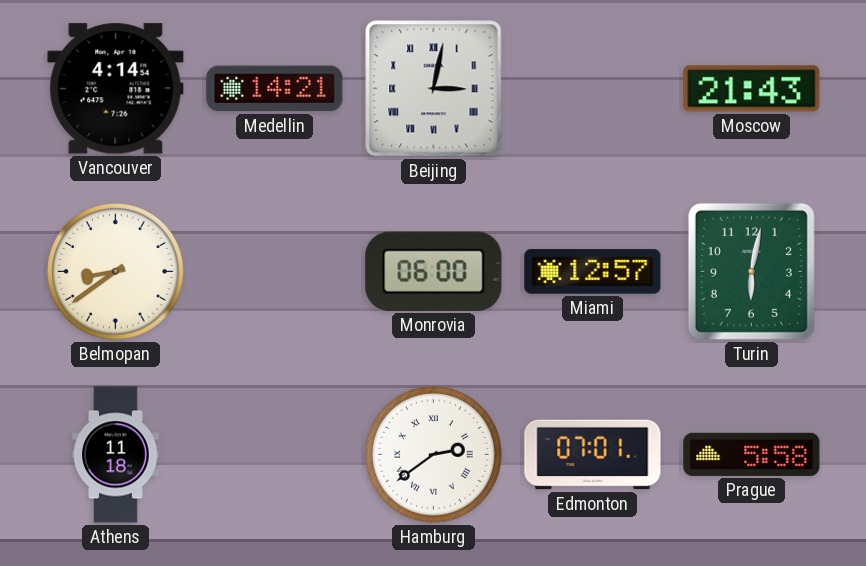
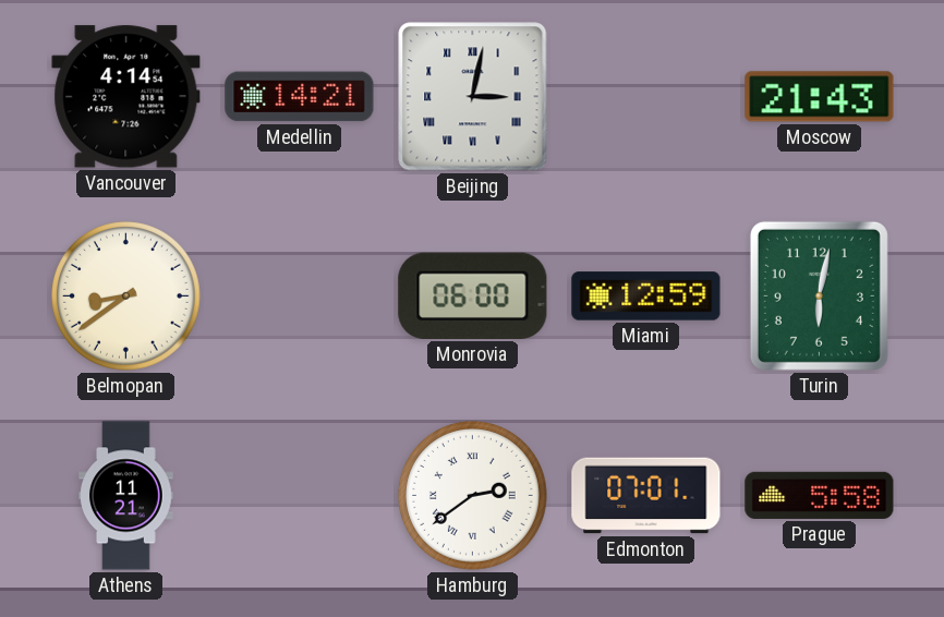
Miami: 12:57 -> 12:59
Athens: 11:18 -> 11:21
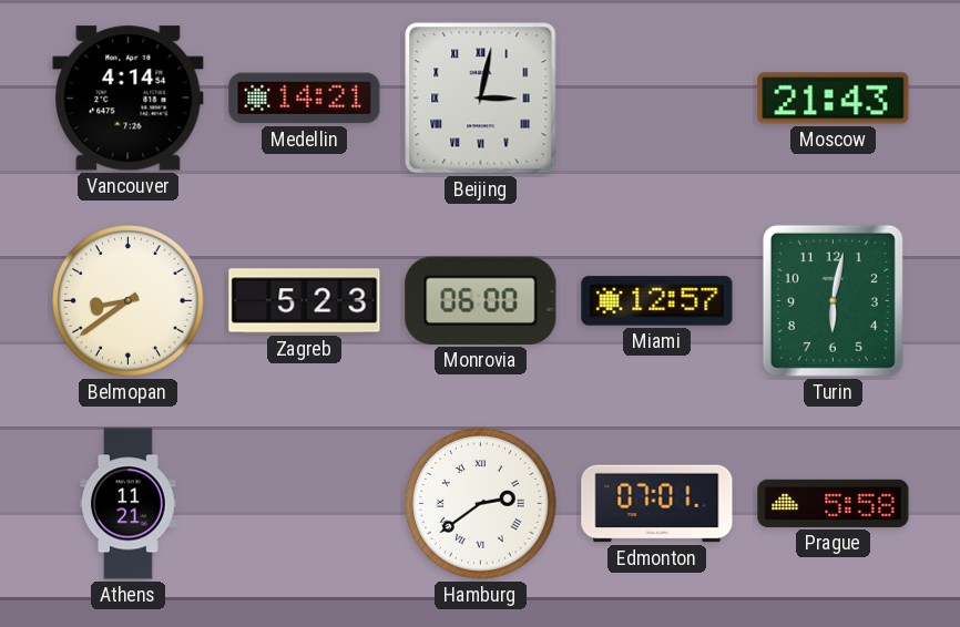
Zagreb: none -> 5:23
Miami: 12:59 -> 12:57
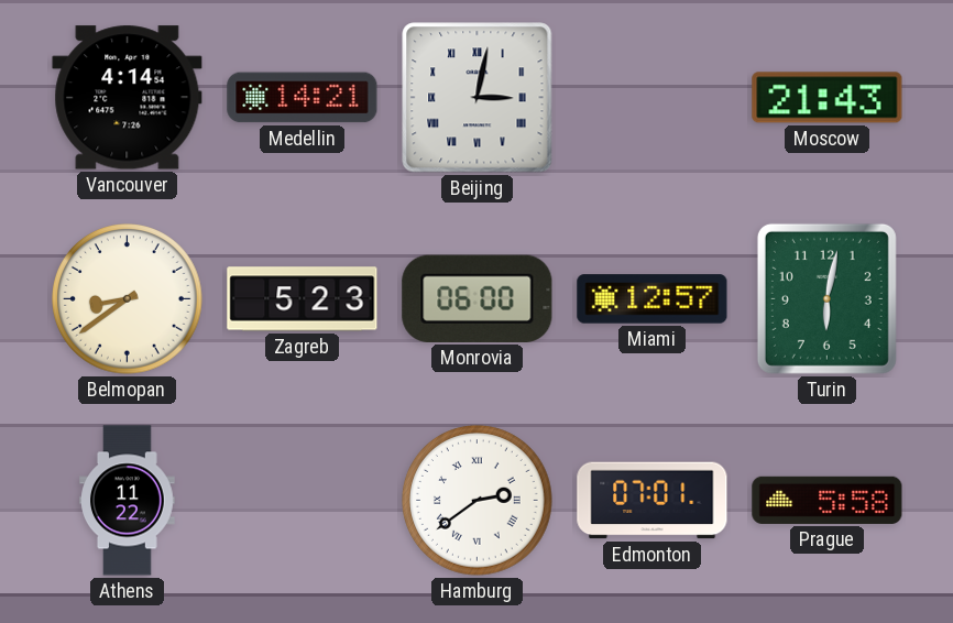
Athens: 11:21 -> 11:22
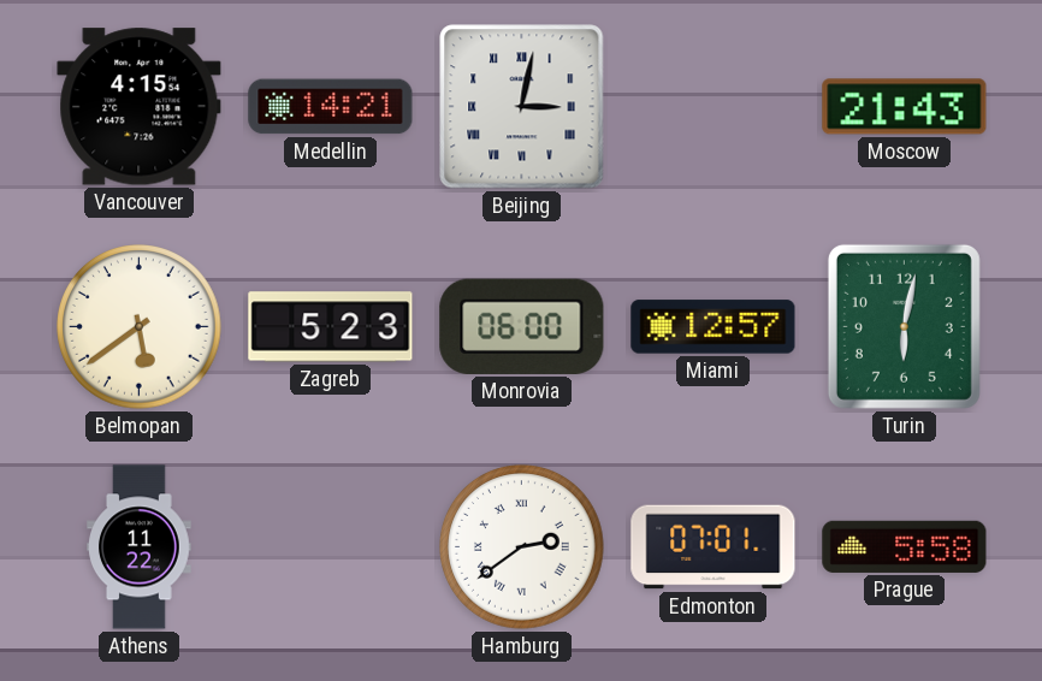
Vancouver: 4:14 -> 4:15
Belmopan: 8:39 -> 5:39
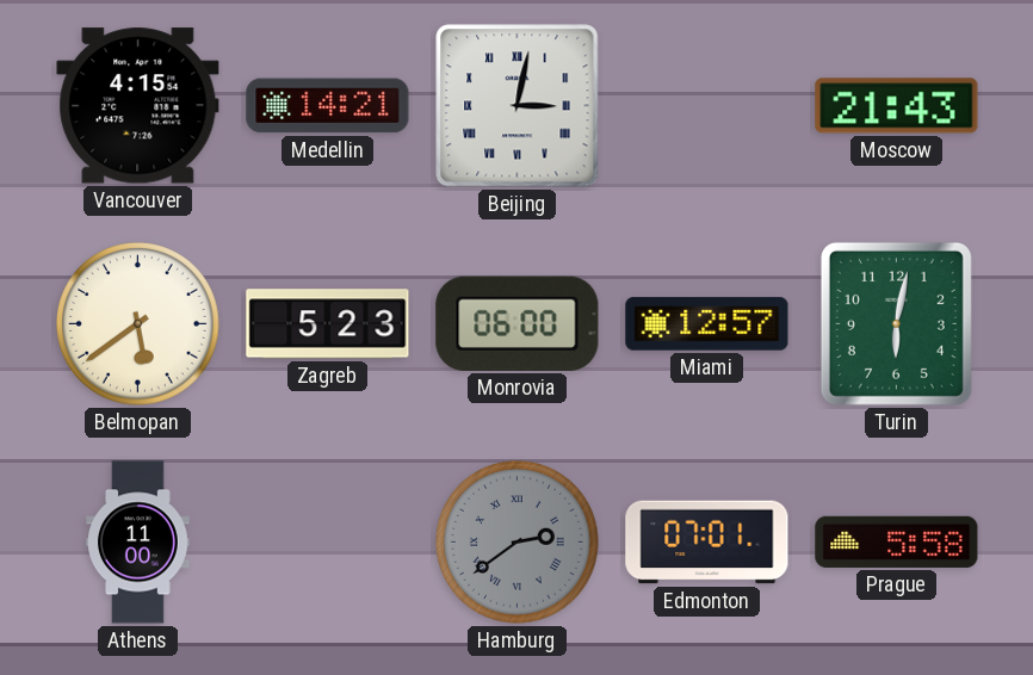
Athens: 11:22 -> 11:00
Hamburg dial: white -> grey
